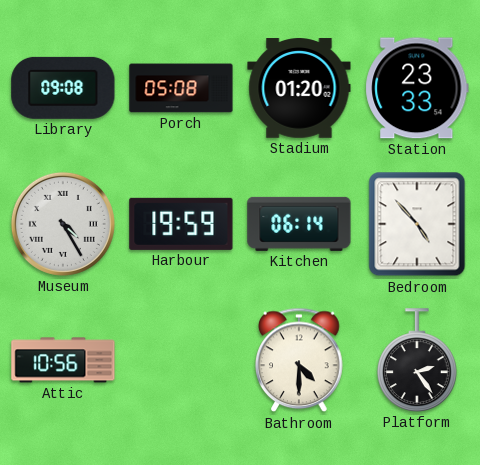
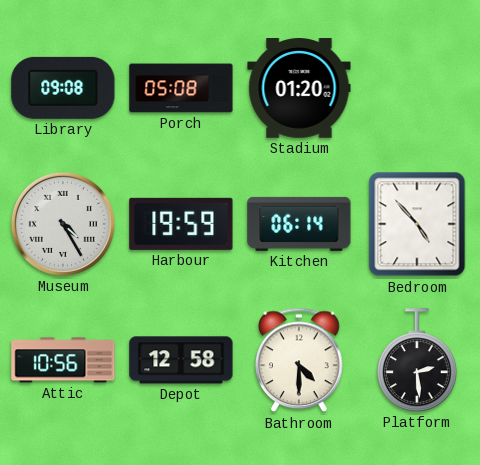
Station: 23:33 -> none
Depot: none -> 12:58
Platform: 2:24 -> 2:29
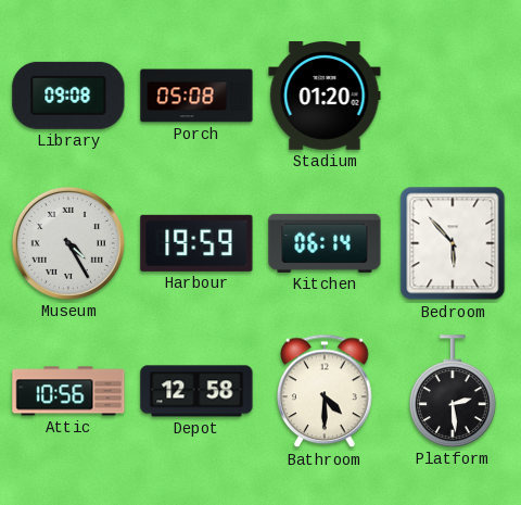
Bedroom: 4:53 -> 5:53
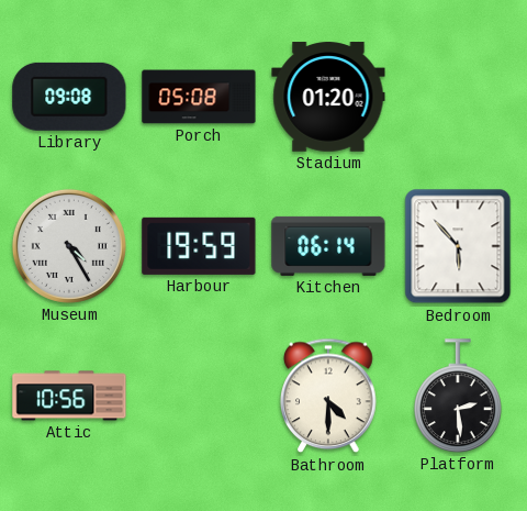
Depot: 12:58 -> none
